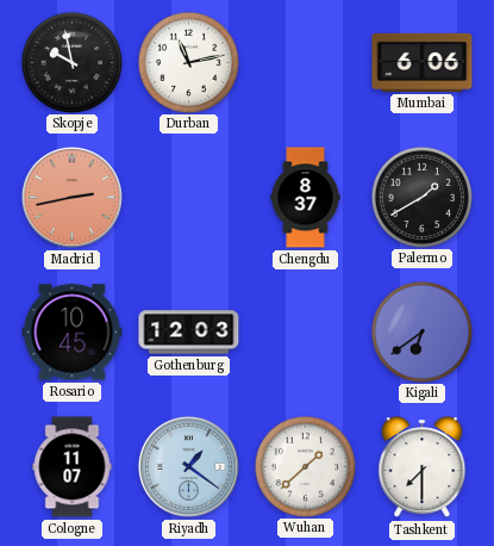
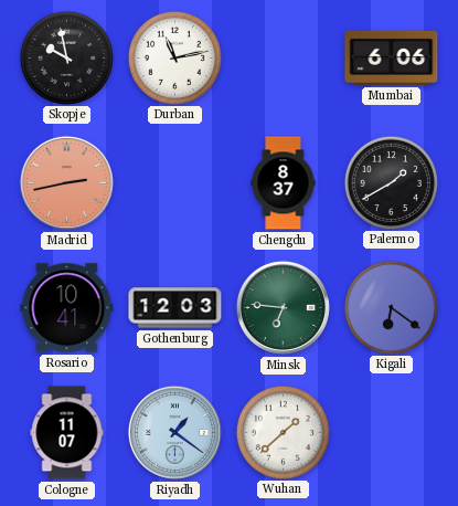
Rosario: 10:45 -> 10:41
Minsk: none -> 6:46
Kigali: 6:39 -> 6:21
Tashkent: 7:30 -> none
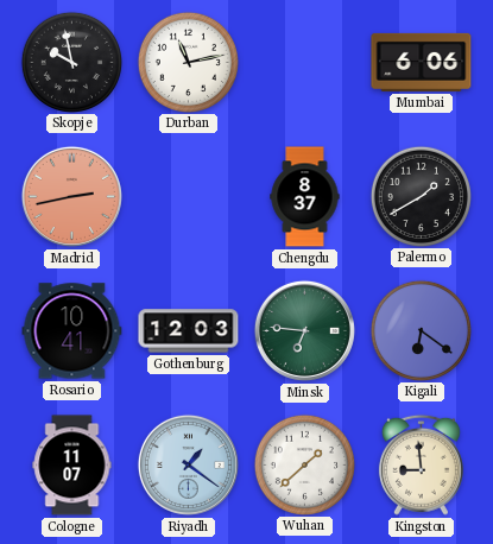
Kingston: none -> 8:59
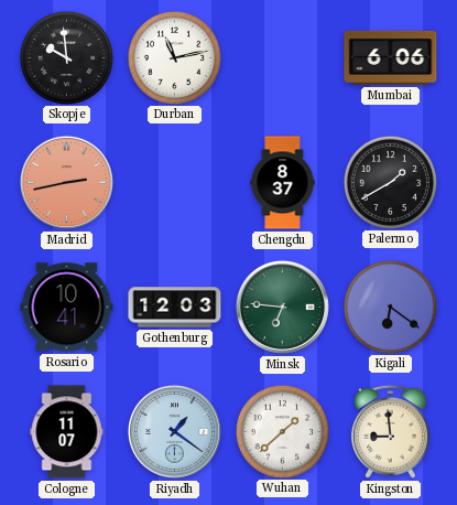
Skopje: 9:58 -> 9:59
